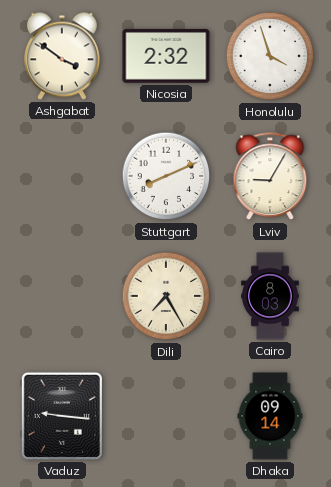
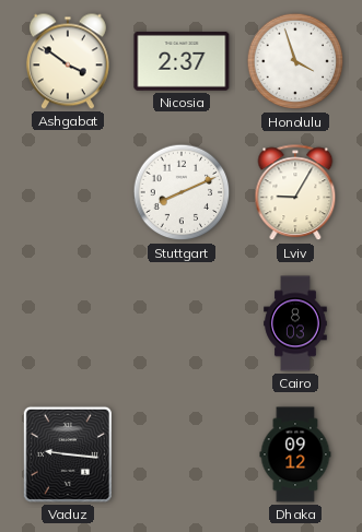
Nicosia: 2:32 -> 2:37
Dili: 7:25 -> none
Dhaka: 09:14 -> 09:12
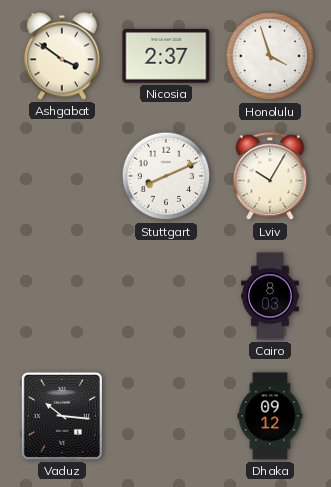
Lviv: 9:05 -> 10:05
Vaduz: 9:16 -> 10:16
